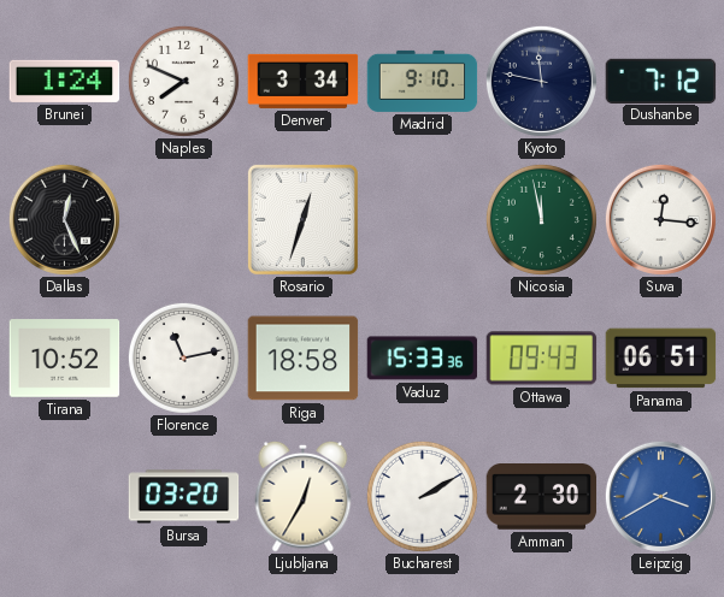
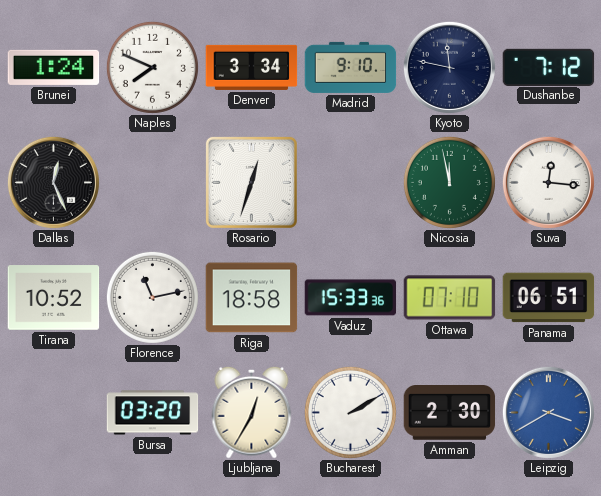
Ottawa: 09:43 -> 07:10
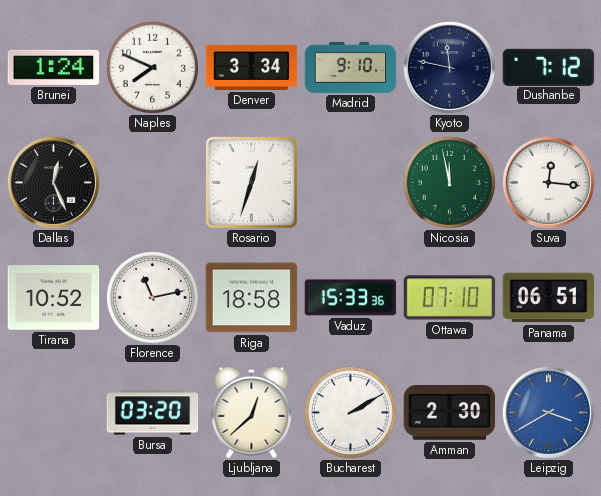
Ljubljana: 12:35 -> 12:38
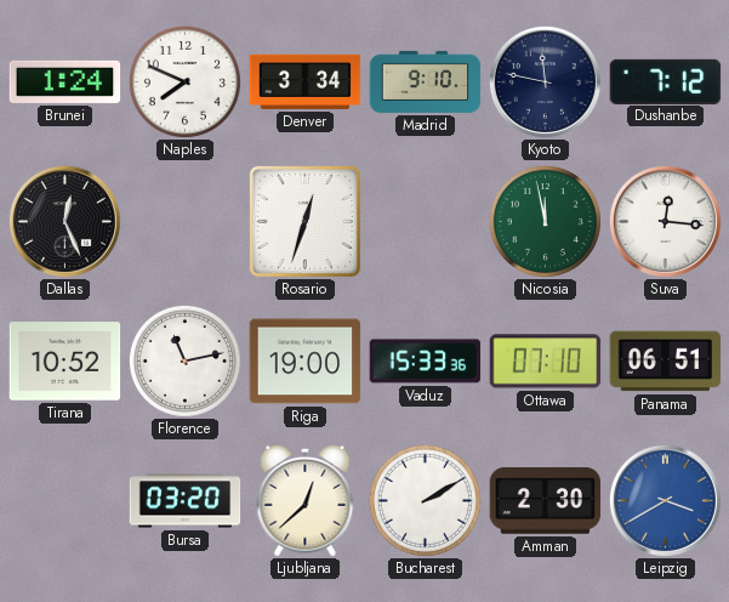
Riga: 18:58 -> 19:00
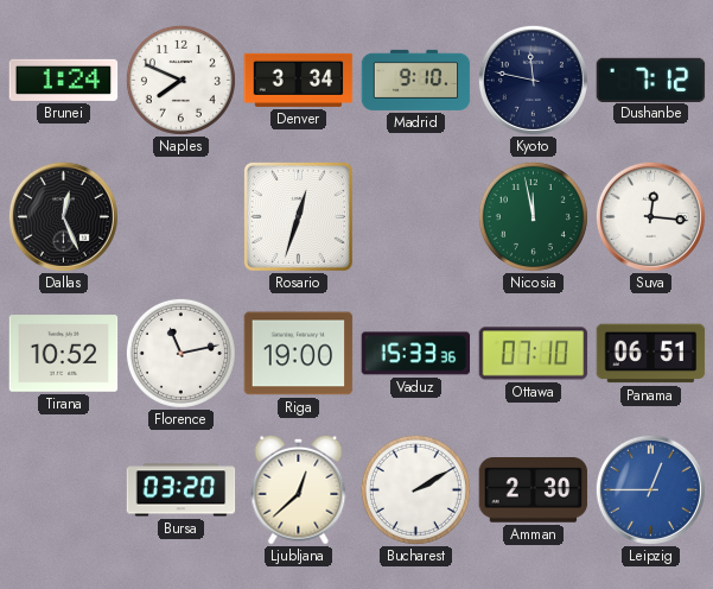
Leipzig: 3:40 -> 12:45
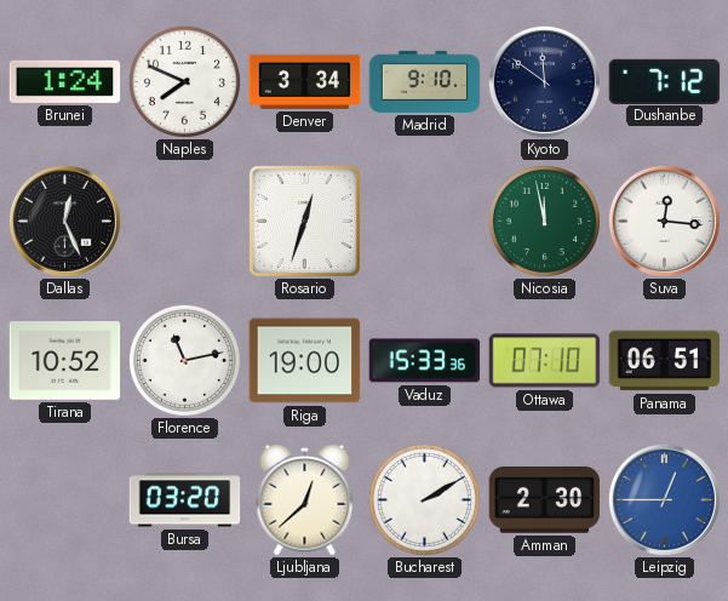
Kyoto: 11:47 -> 11:51
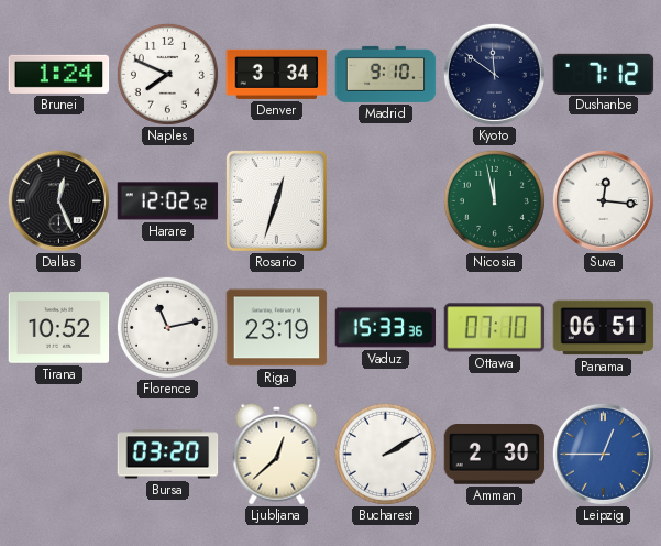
Harare: none -> 12:02
Riga: 19:00 -> 23:19
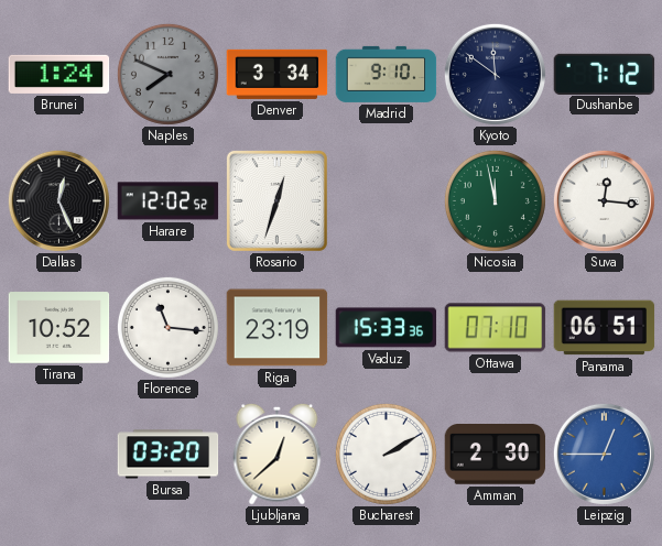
Naples dial: white -> grey
Florence: 11:13 -> 11:16
